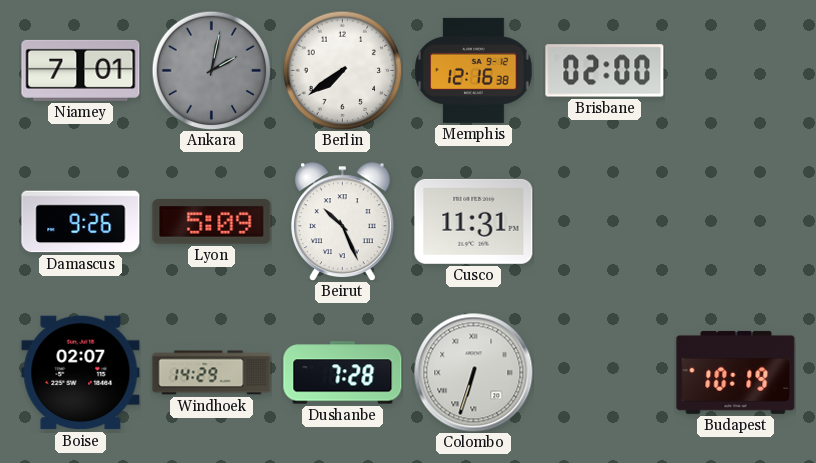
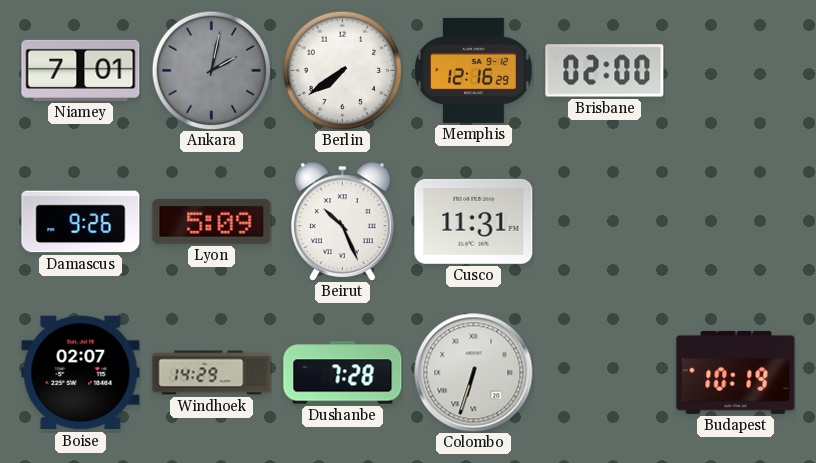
Memphis: 12:16:38 -> 12:16:29
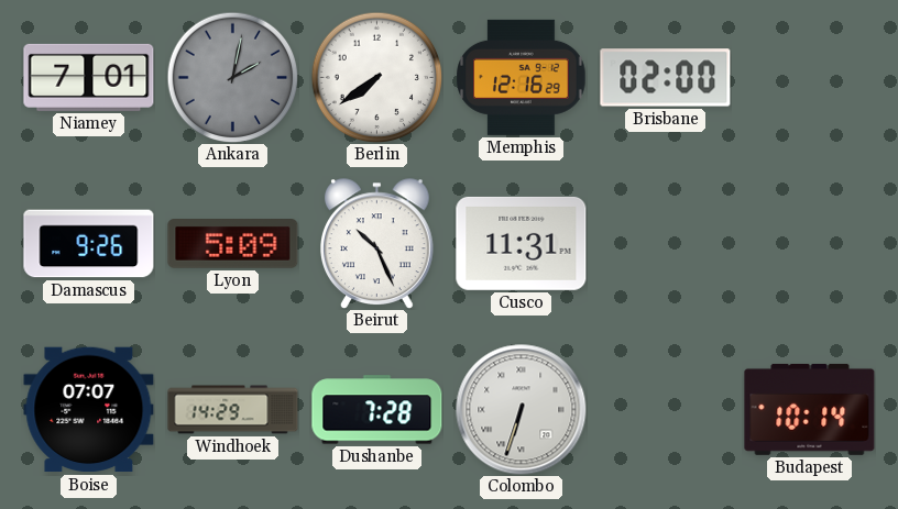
Boise: 02:07 -> 07:07
Budapest: 10:19 -> 10:14
